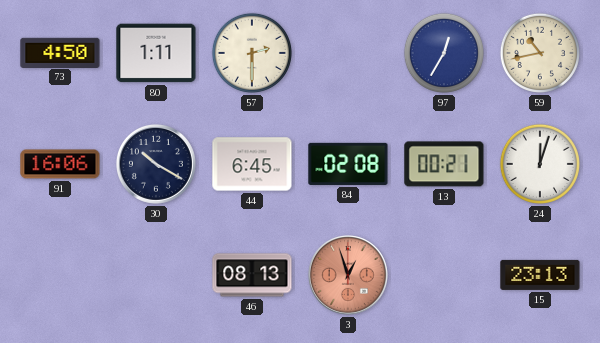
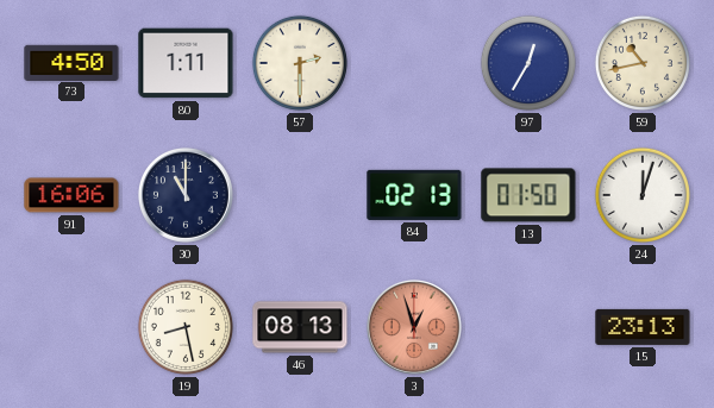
30: 10:20 -> 11:00
44: 6:45 -> none
84: 02:08 -> 02:13
13: 00:21 -> 01:50
19: none -> 8:28
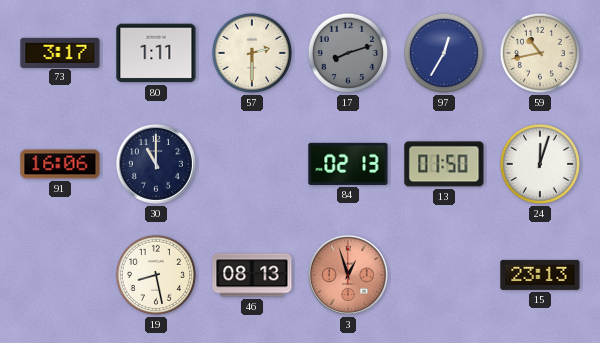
73: 4:50 -> 3:17
17: none -> 8:12
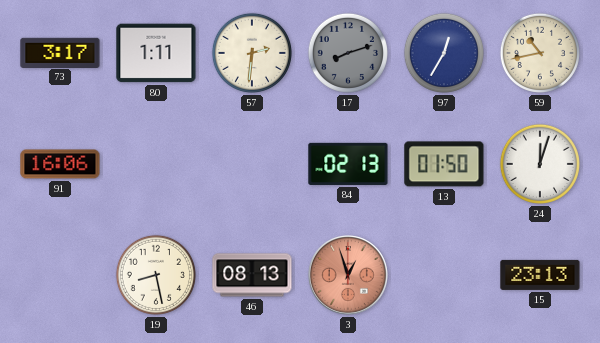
57: 2:30 -> 2:31
30: 11:00 -> none
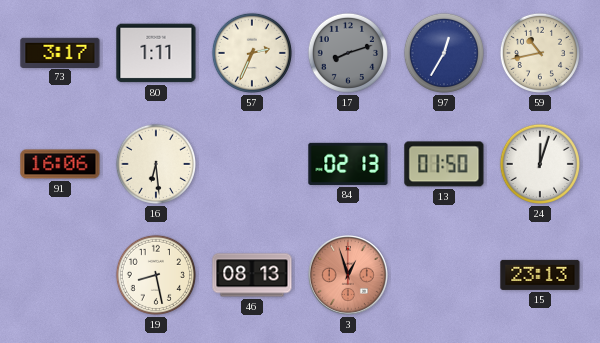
57: 2:31 -> 2:34
16: none -> 6:29
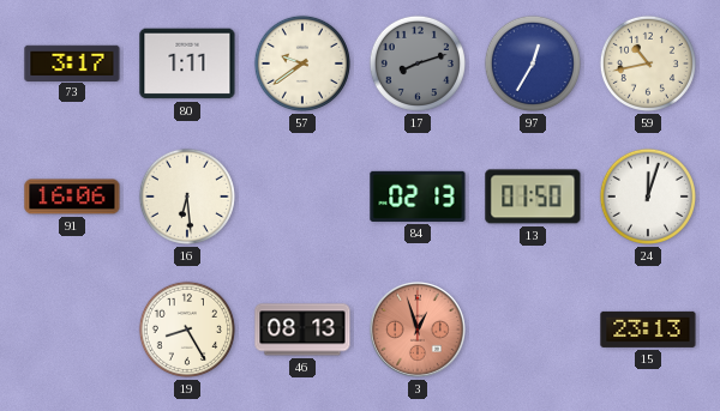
57: 2:34 -> 9:39
19: 8:28 -> 8:25
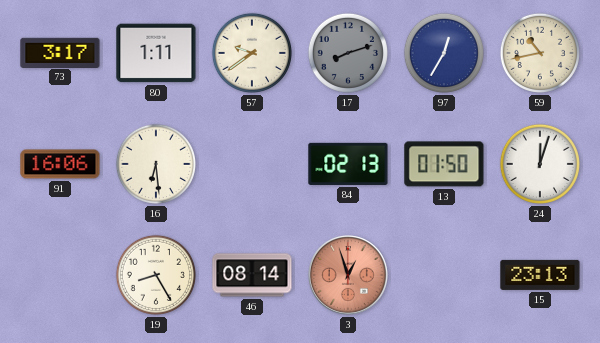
46: 08:13 -> 08:14
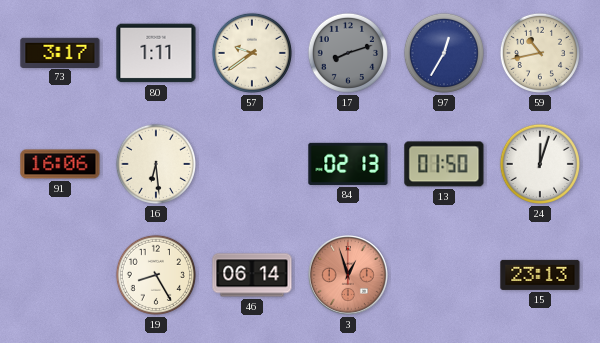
46: 08:14 -> 06:14
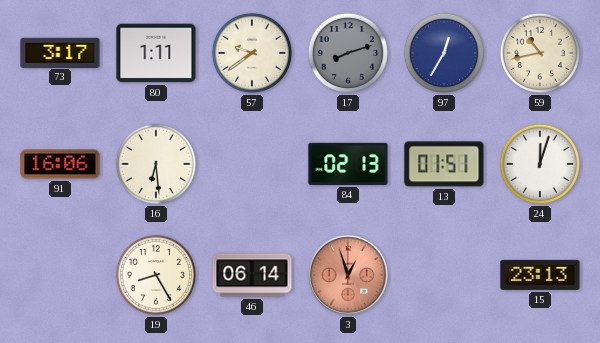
13: 01:50 -> 01:51
